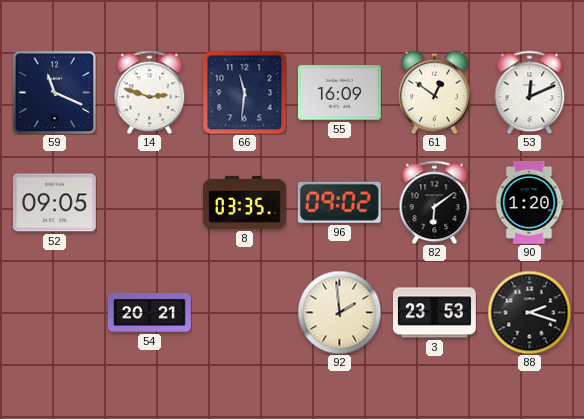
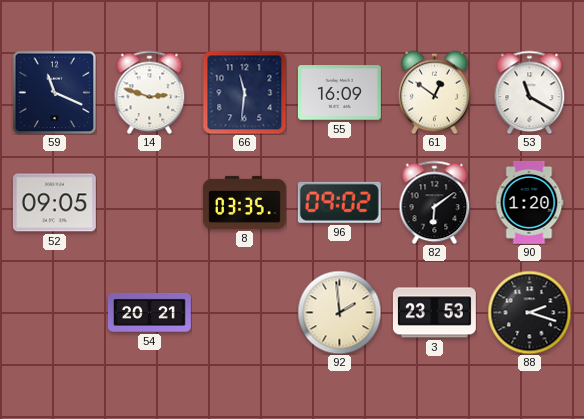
53: 12:11 -> 11:20
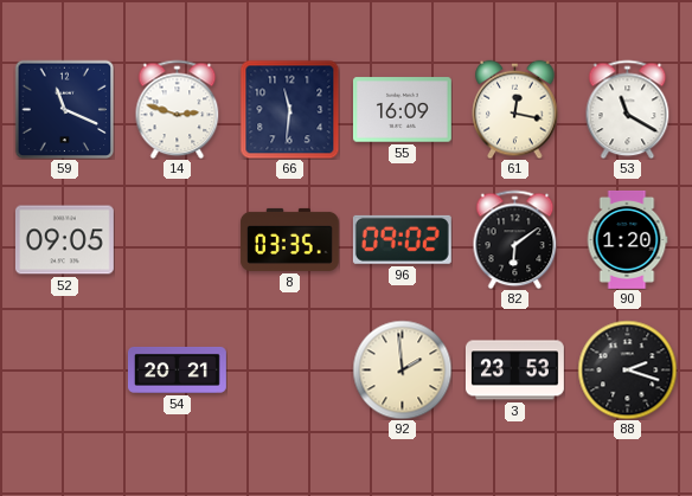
61: 12:51 -> 12:17
